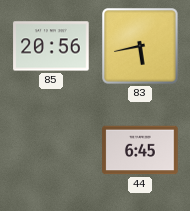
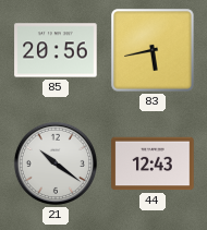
21: none -> 10:21
44: 6:45 -> 12:43
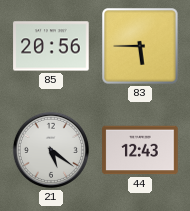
83: 5:43 -> 5:45
21: 10:21 -> 5:21
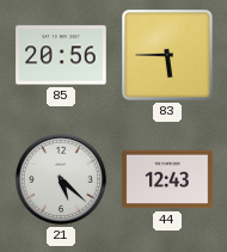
21: 5:21 -> 5:22
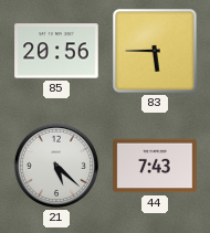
44: 12:43 -> 7:43
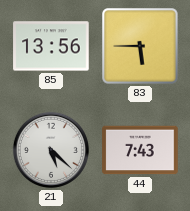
85: 20:56 -> 13:56
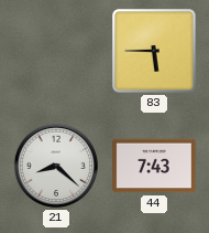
85: 13:56 -> none
21: 5:22 -> 8:22
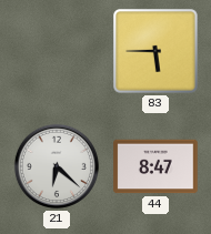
21: 8:22 -> 6:22
44: 7:43 -> 8:47
